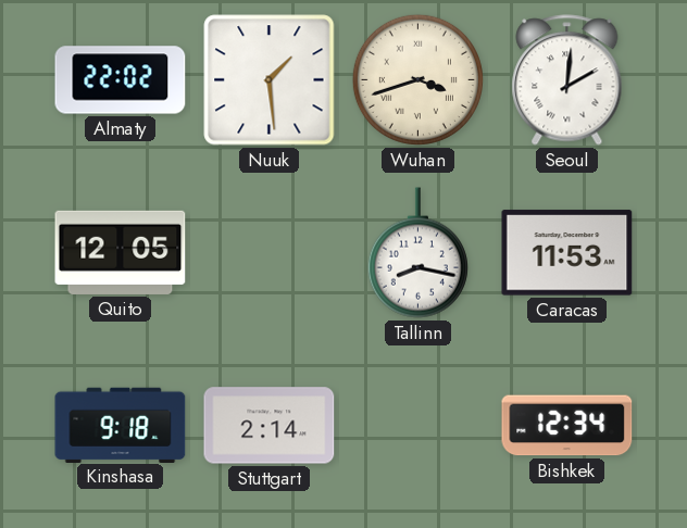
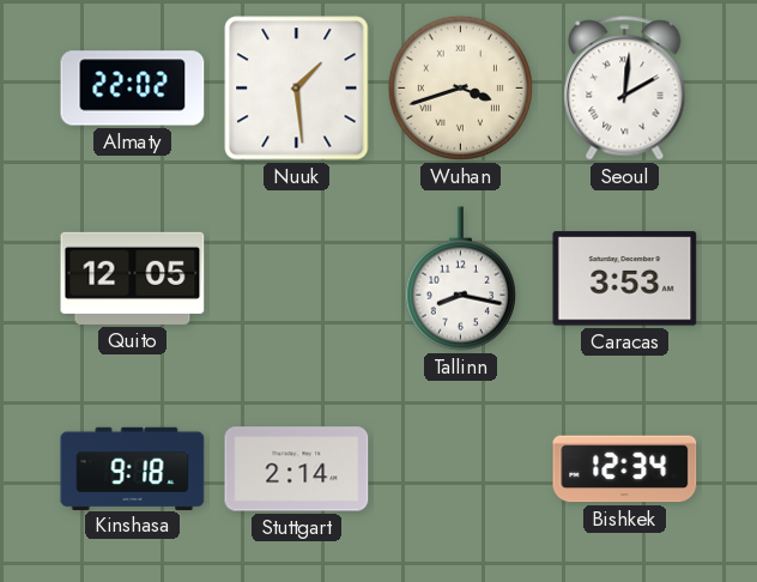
Caracas: 11:53 -> 3:53
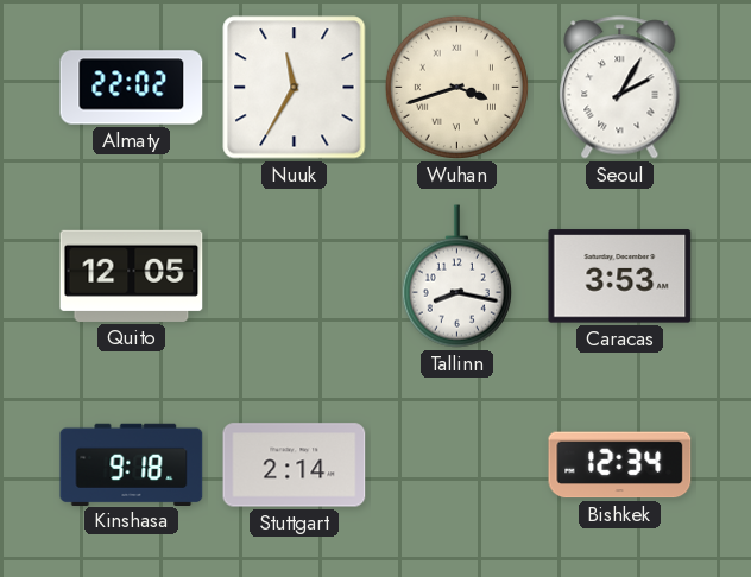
Nuuk: 1:29 -> 11:35
Seoul: 2:01 -> 2:05
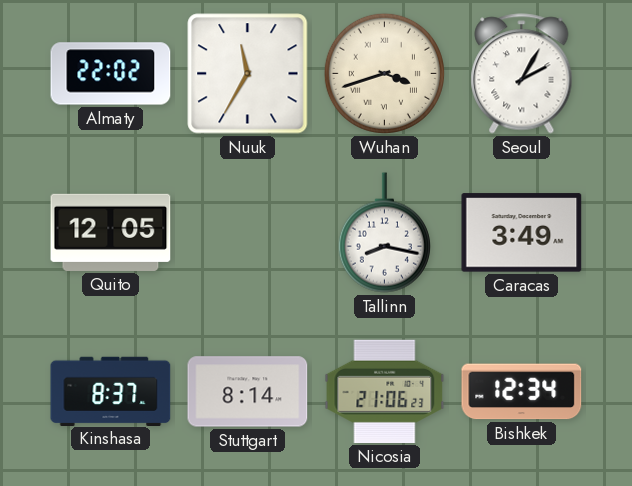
Caracas: 3:53 -> 3:49
Kinshasa: 9:18 -> 8:37
Stuttgart: 2:14 -> 8:14
Nicosia: none -> 21:06
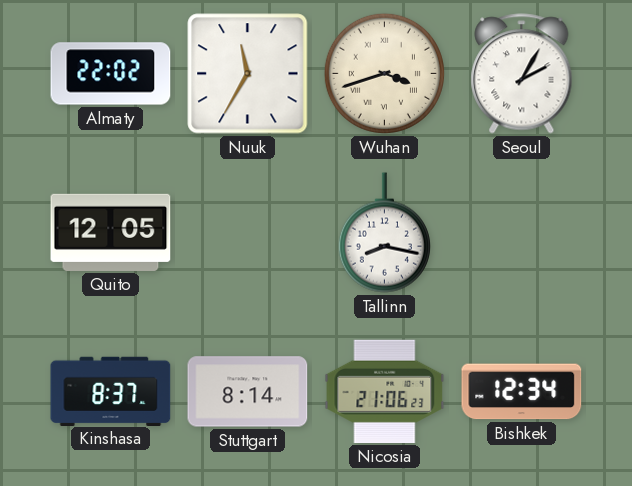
Caracas: 3:49 -> none
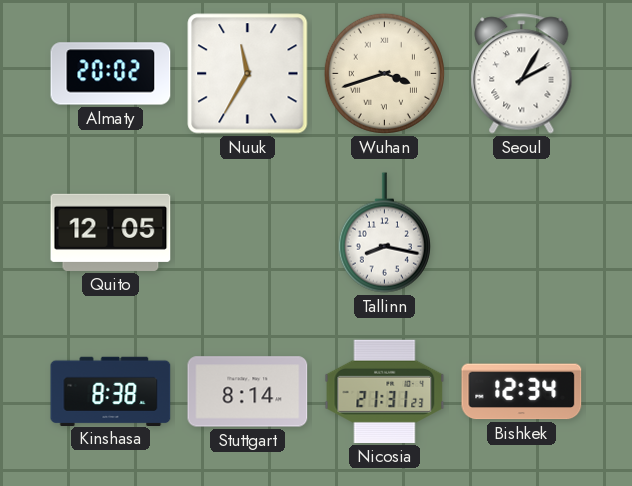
Almaty: 22:02 -> 20:02
Kinshasa: 8:37 -> 8:38
Nicosia: 21:06 -> 21:31
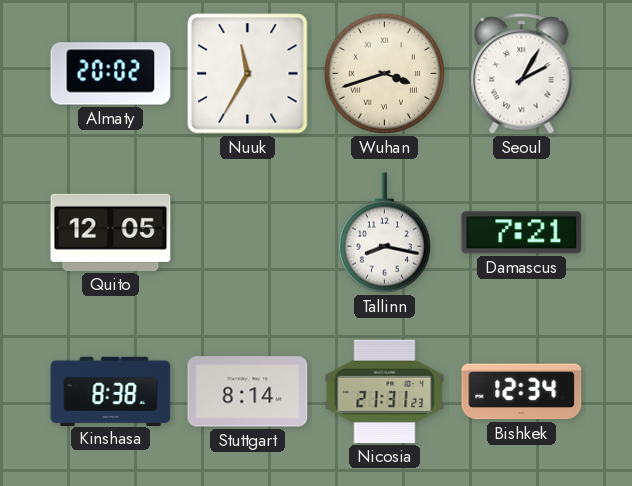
Damascus: none -> 7:21
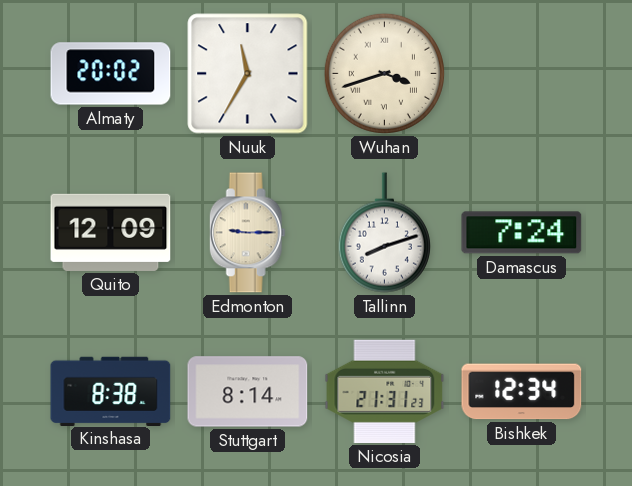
Seoul: 2:05 -> none
Quito: 12:05 -> 12:09
Edmonton: none -> 9:15
Tallinn: 8:17 -> 8:12
Damascus: 7:21 -> 7:24
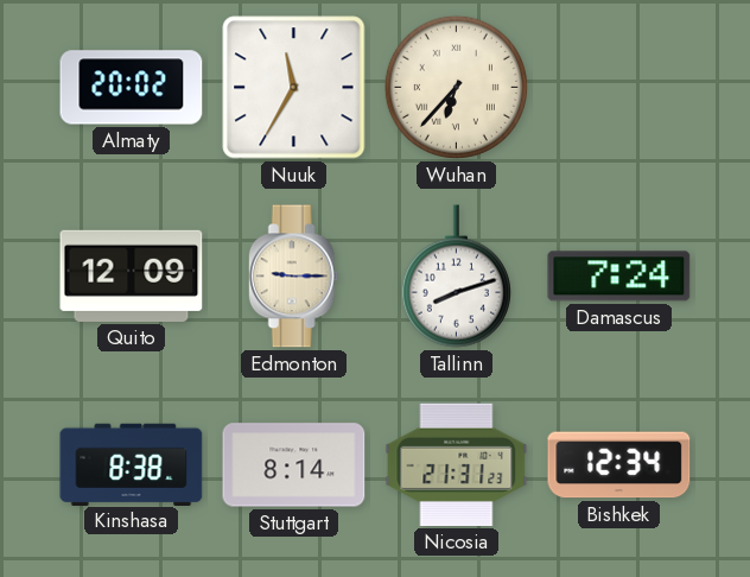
Wuhan: 3:42 -> 6:37
